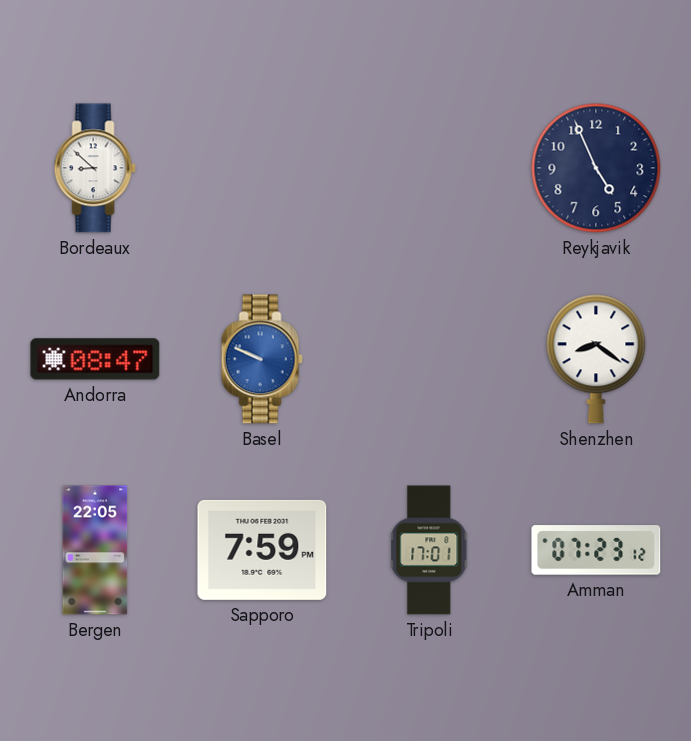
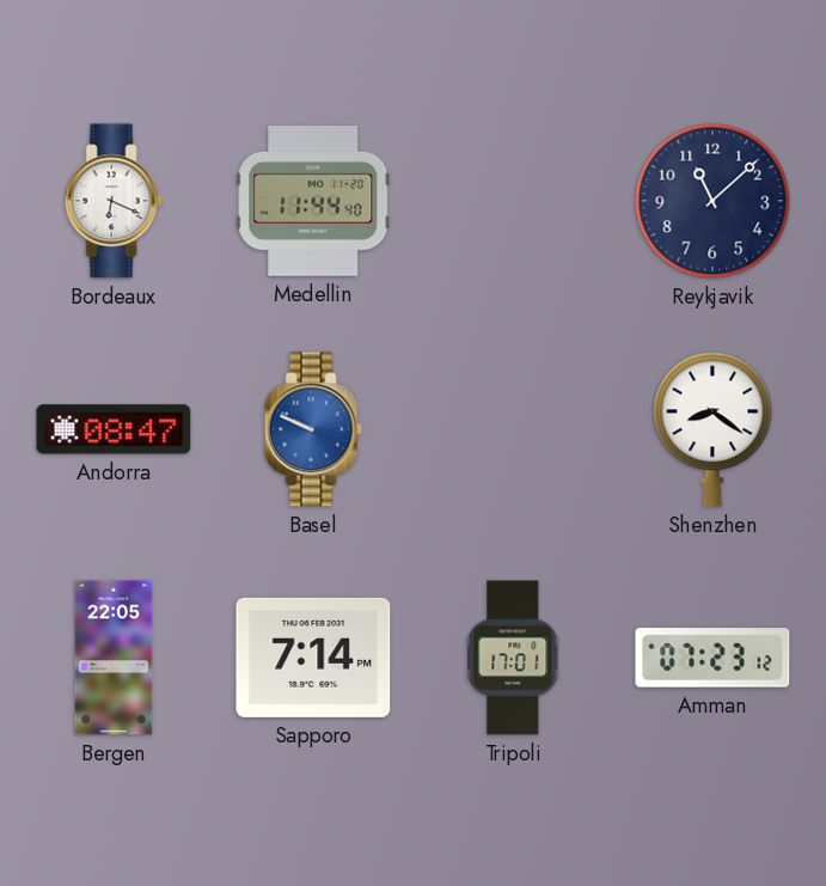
Bordeaux: 8:52 -> 6:19
Medellin: none -> 11:44
Reykjavik: 4:56 -> 11:08
Sapporo: 7:59 -> 7:14
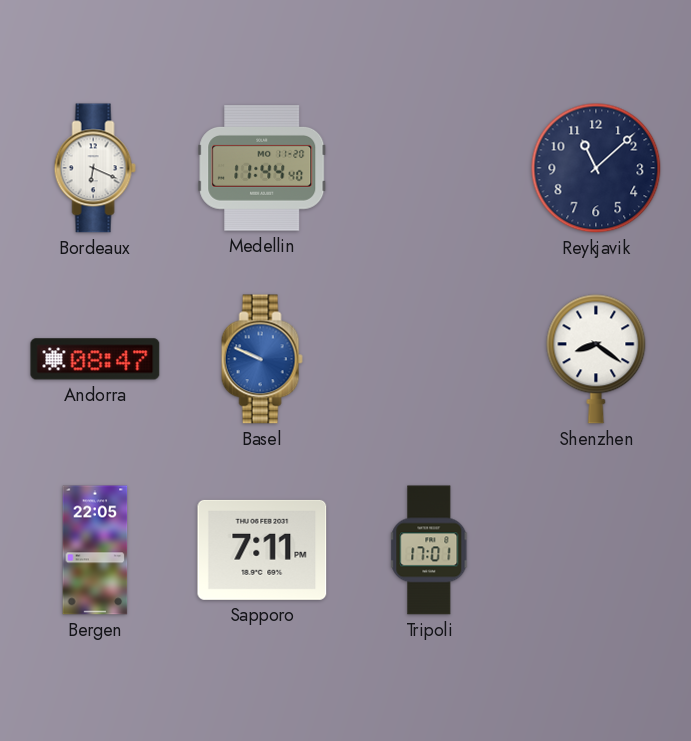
Sapporo: 7:14 -> 7:11
Amman: 07:23 -> none
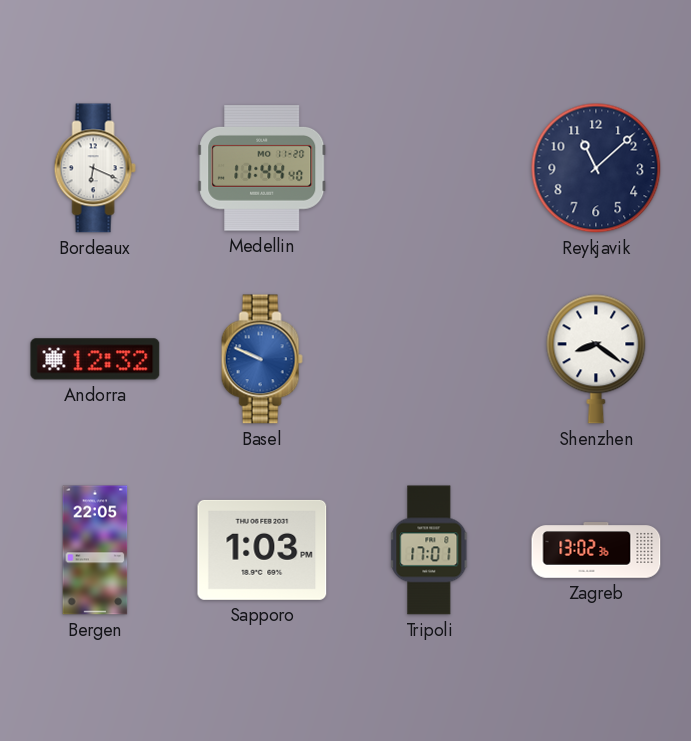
Andorra: 08:47 -> 12:32
Sapporo: 7:11 -> 1:03
Zagreb: none -> 13:02
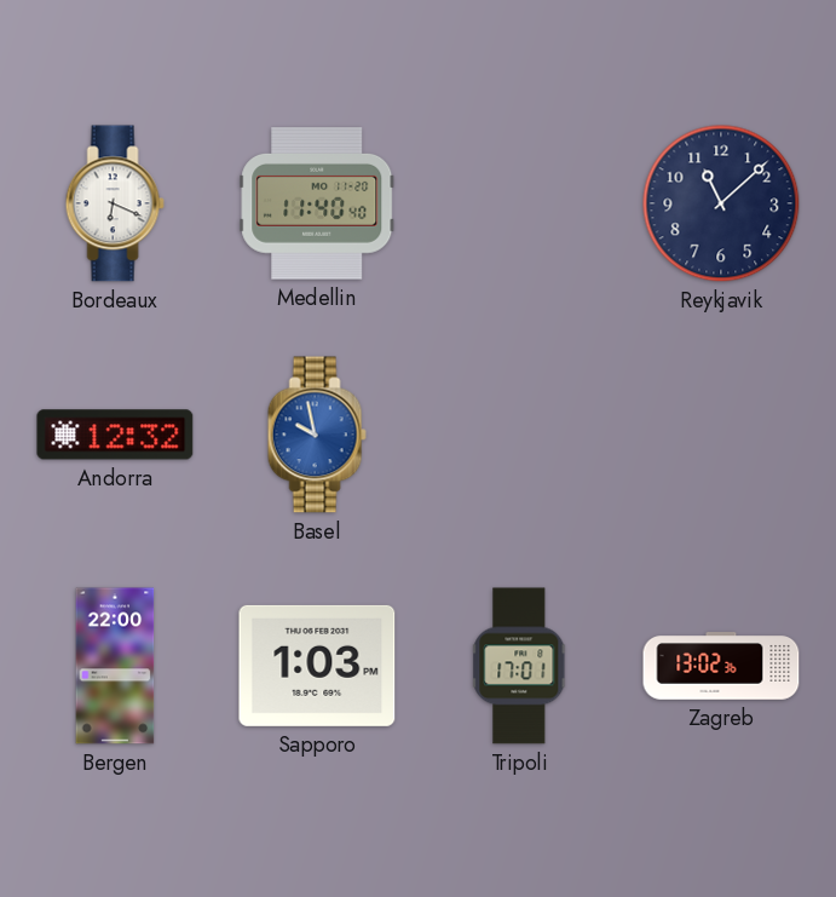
Medellin: 11:44 -> 11:40
Basel: 9:49 -> 9:58
Shenzhen: 8:21 -> none
Bergen: 22:05 -> 22:00
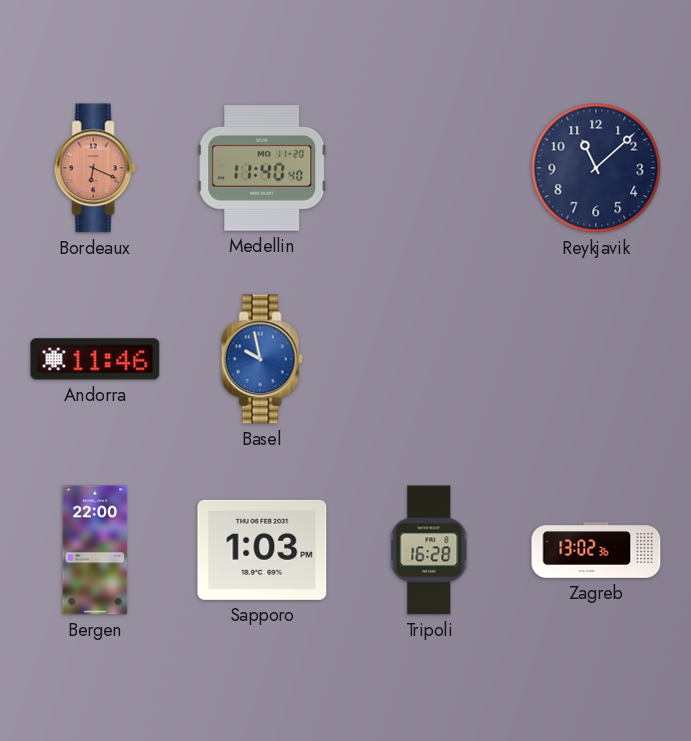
Bordeaux dial: white -> salmon
Andorra: 12:32 -> 11:46
Tripoli: 17:01 -> 16:28
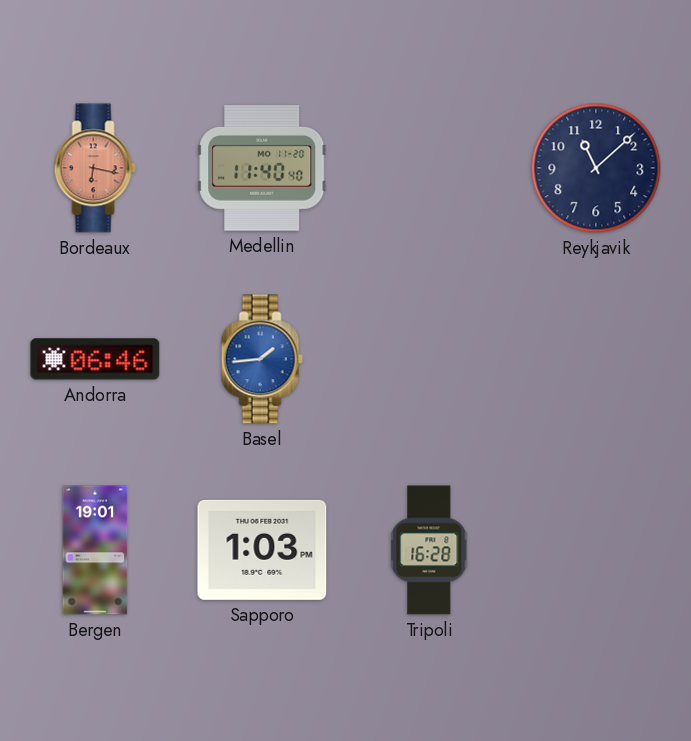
Bordeaux: 6:19 -> 6:17
Andorra: 11:46 -> 06:46
Basel: 9:58 -> 1:44
Bergen: 22:00 -> 19:01
Zagreb: 13:02 -> none
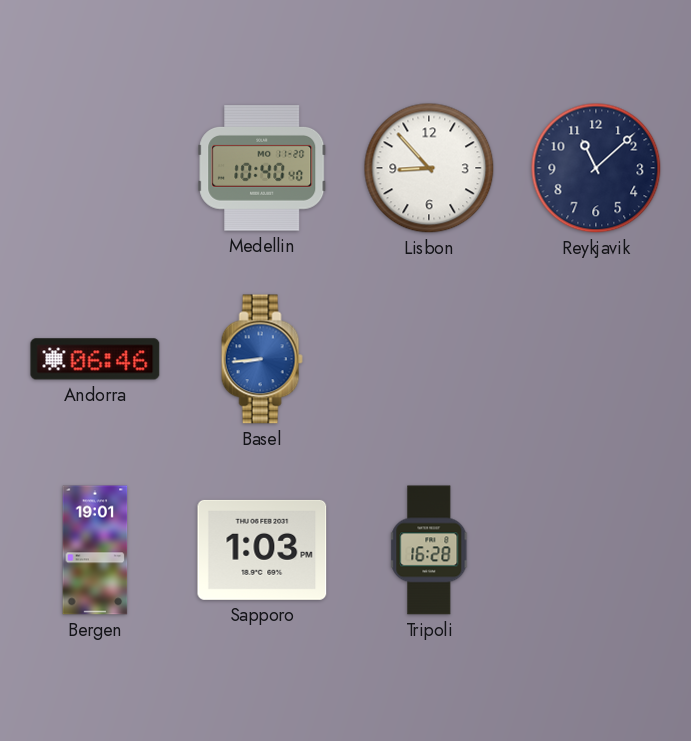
Bordeaux: 6:17 -> none
Medellin: 11:40 -> 10:40
Lisbon: none -> 8:53
Basel: 1:44 -> 8:44
